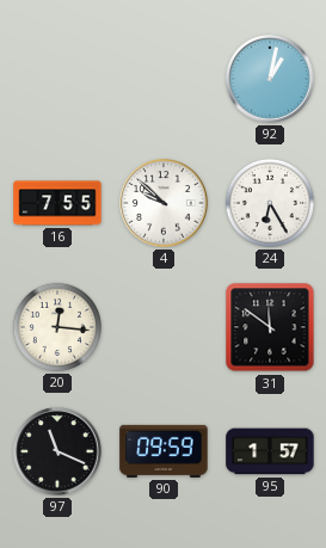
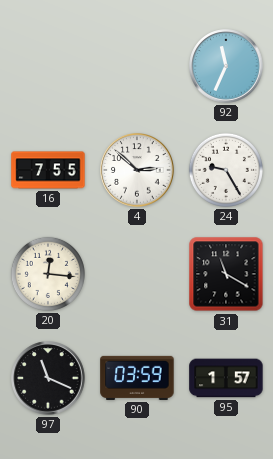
92: 1:02 -> 11:34
4: 9:52 -> 2:52
24: 6:25 -> 9:25
31: 11:51 -> 11:20
90: 09:59 -> 03:59
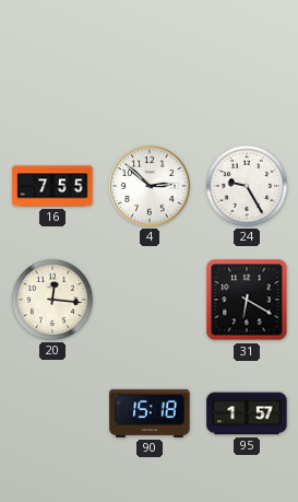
92: 11:34 -> none
31: 11:20 -> 6:20
97: 11:19 -> none
90: 03:59 -> 15:18
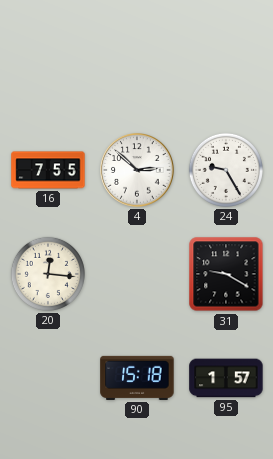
31: 6:20 -> 9:20
